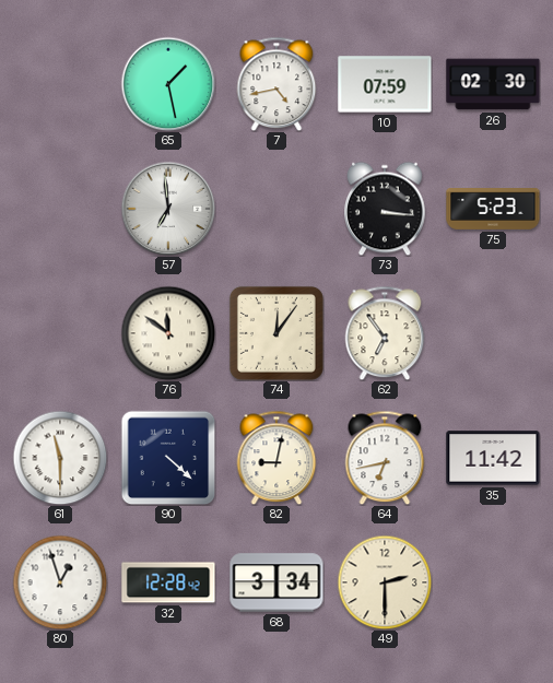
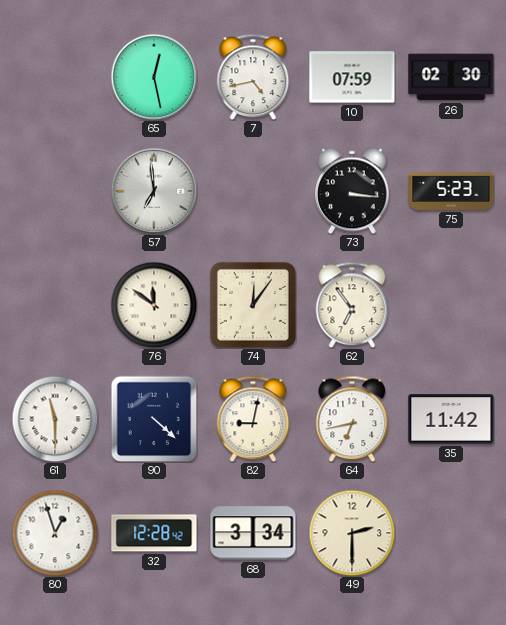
65: 1:28 -> 12:28
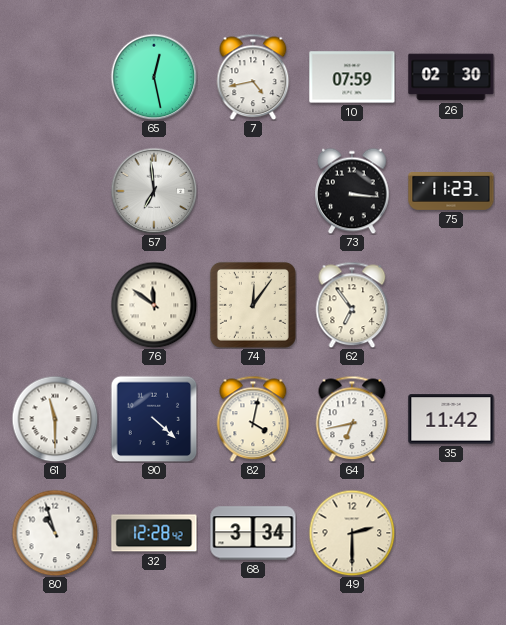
75: 5:23 -> 11:23
82: 9:02 -> 4:02
80: 12:57 -> 10:57
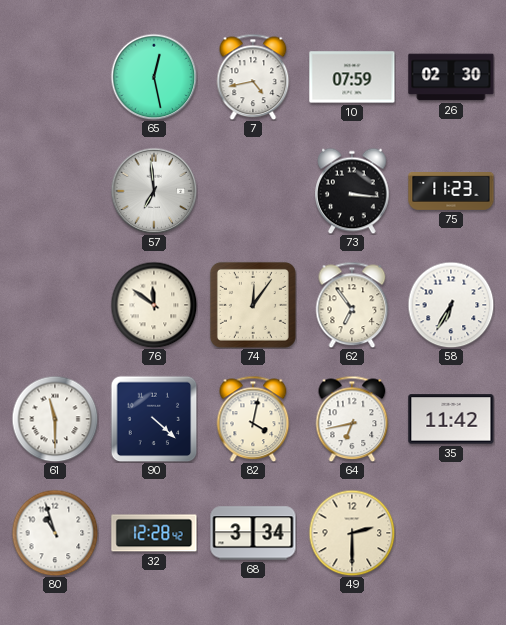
58: none -> 6:35
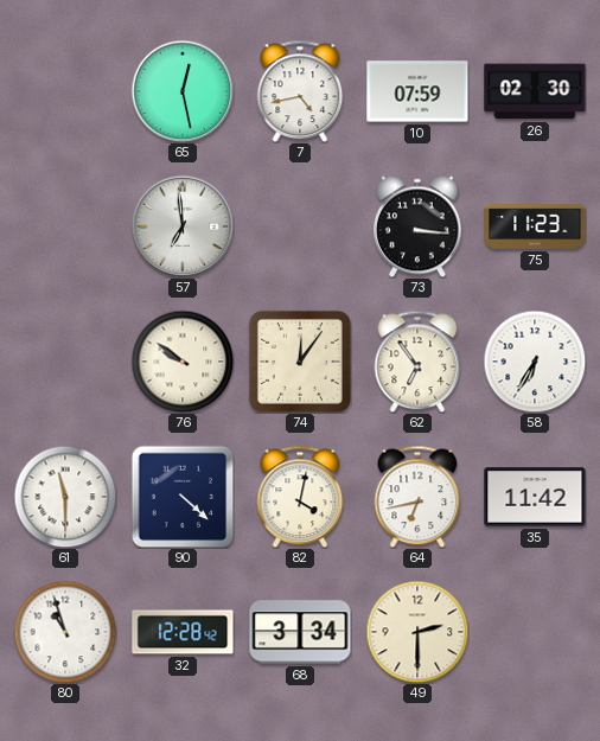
76: 11:51 -> 9:51
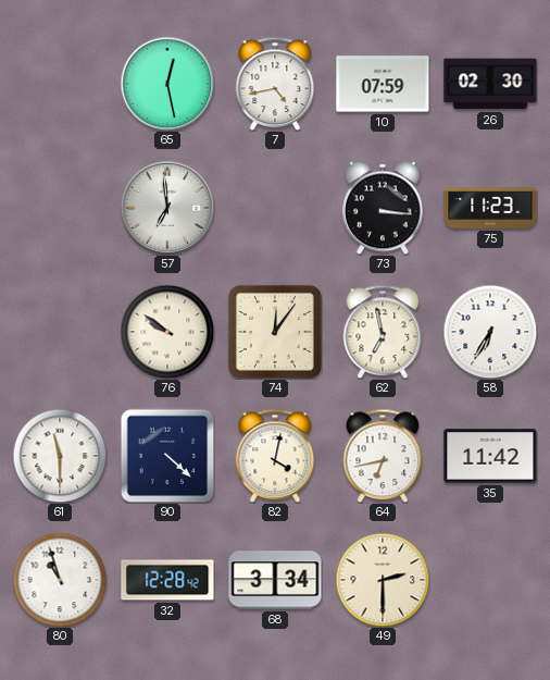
62: 6:54 -> 6:58
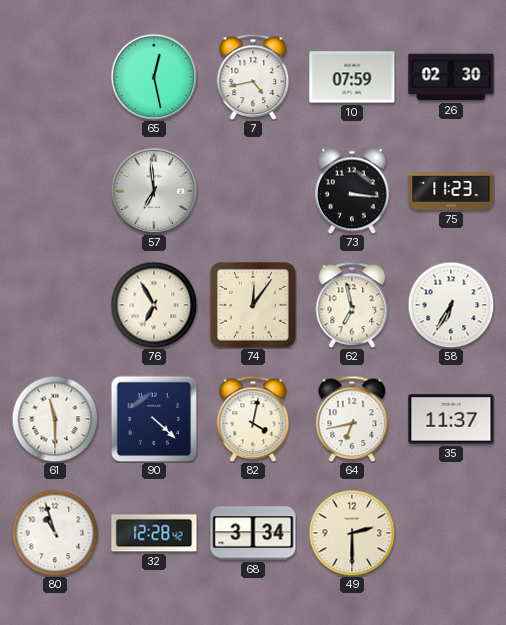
76: 9:51 -> 6:55
35: 11:42 -> 11:37
